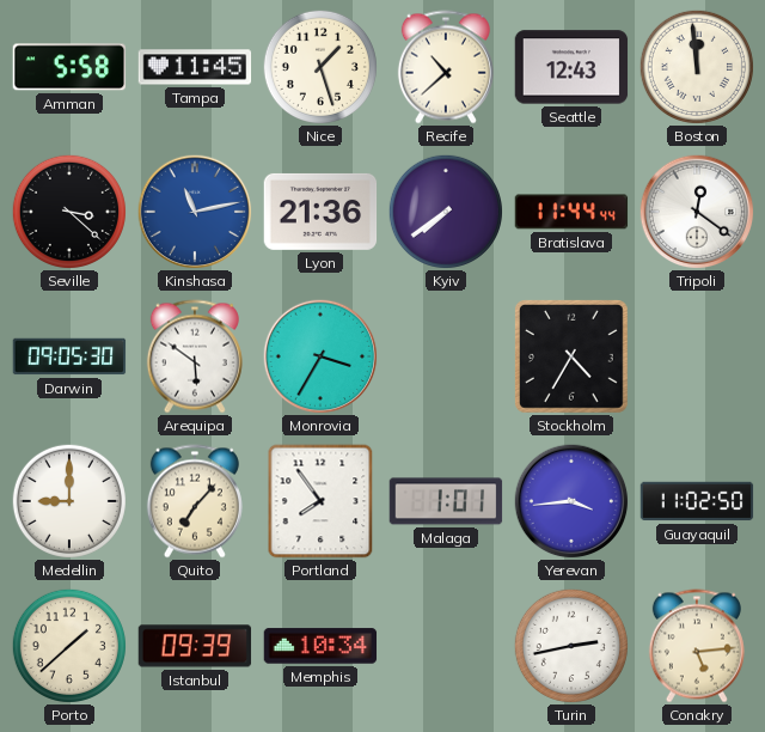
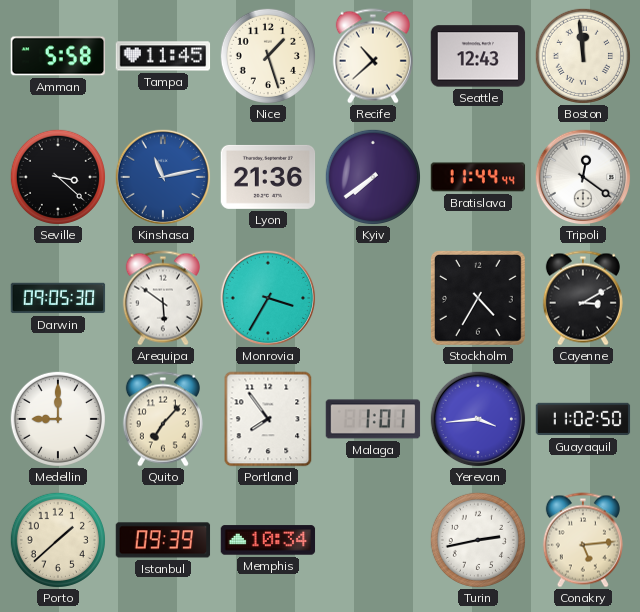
Cayenne: none -> 3:10
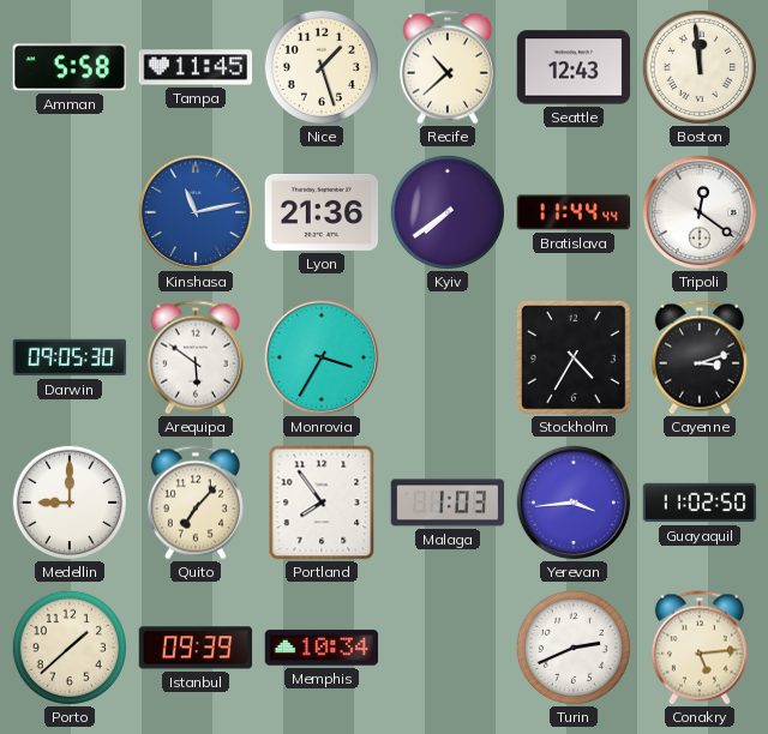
Seville: 3:22 -> none
Cayenne: 3:10 -> 3:12
Malaga: 1:01 -> 1:03
Turin: 2:43 -> 2:41
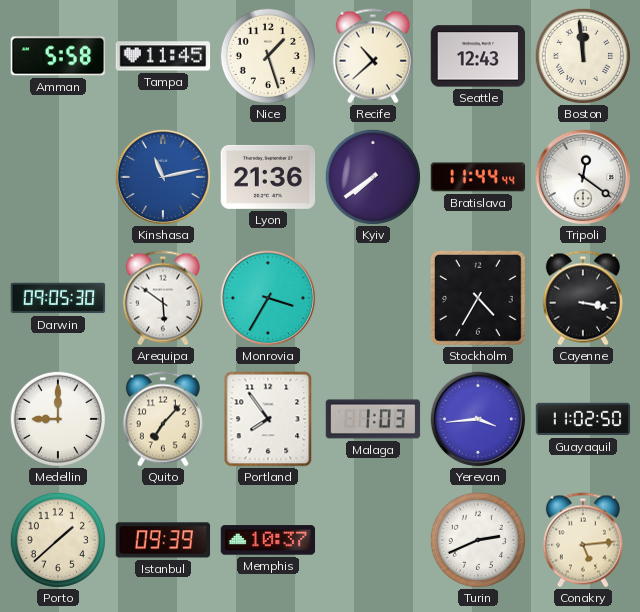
Cayenne: 3:12 -> 3:17
Memphis: 10:34 -> 10:37
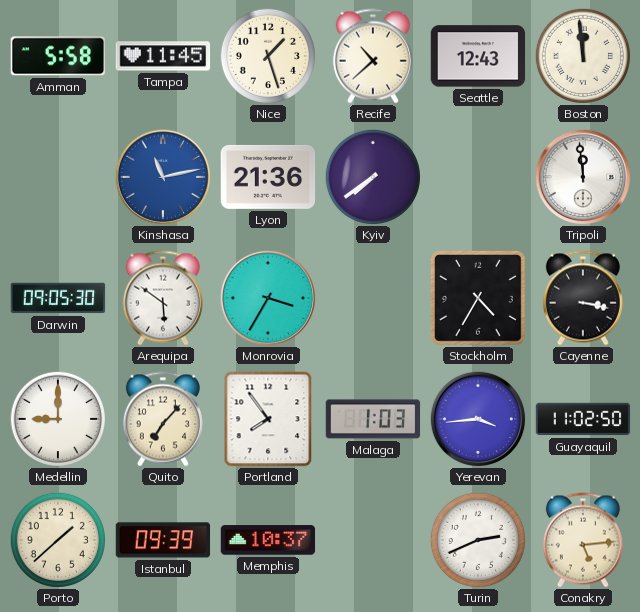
Bratislava: 11:44 -> none
Tripoli: 12:21 -> 11:59
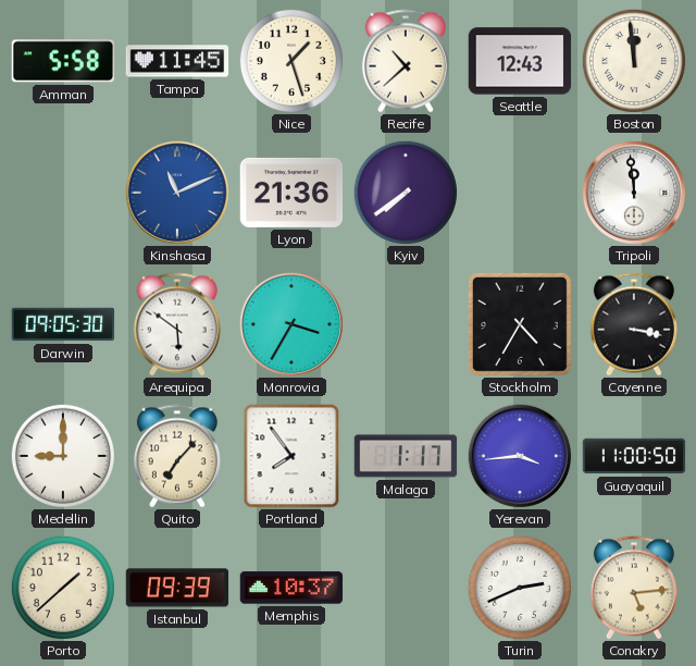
Kinshasa: 11:13 -> 11:11
Malaga: 1:03 -> 1:17
Guayaquil: 11:02 -> 11:00
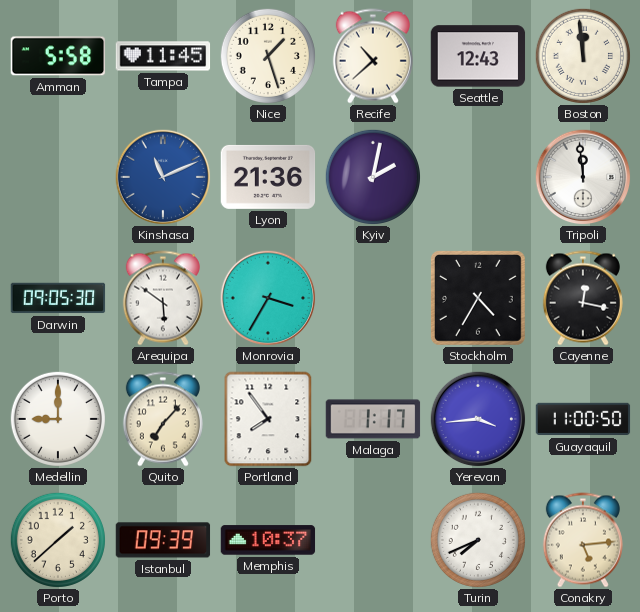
Kyiv: 7:39 -> 2:02
Cayenne: 3:17 -> 12:17
Turin: 2:41 -> 7:41
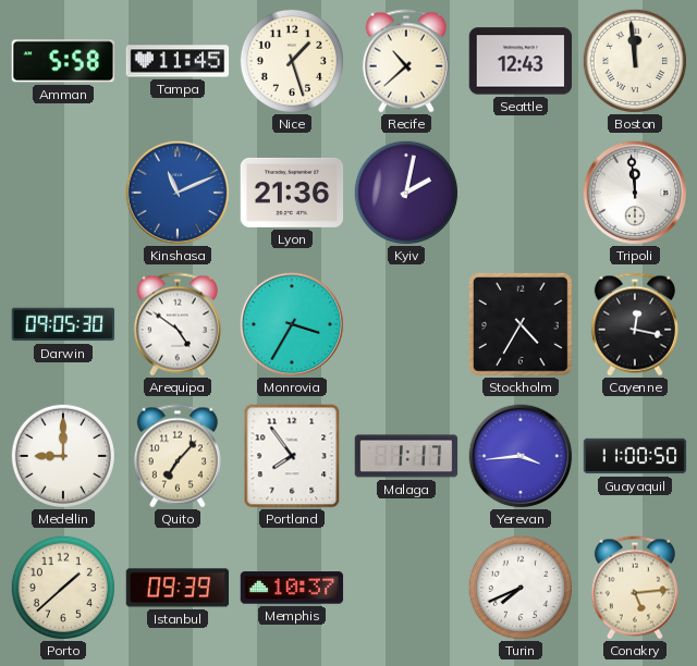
Arequipa: 5:51 -> 4:51
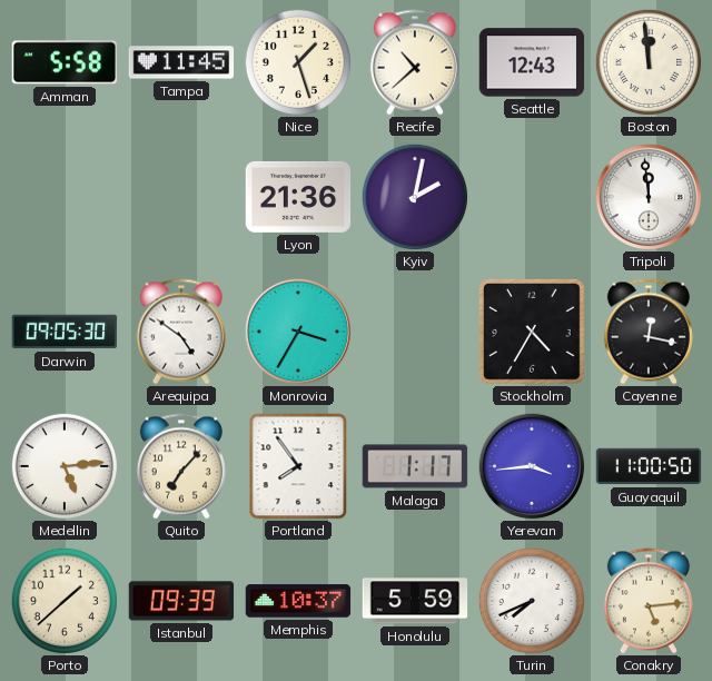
Kinshasa: 11:11 -> none
Medellin: 9:00 -> 5:14
Honolulu: none -> 5:59
